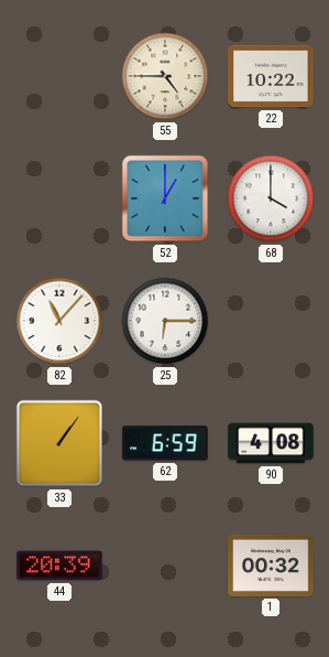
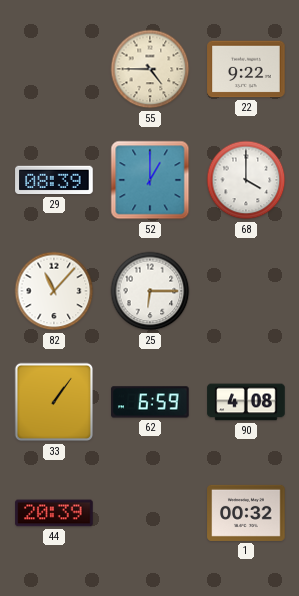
22: 10:22 -> 9:22
29: none -> 08:39
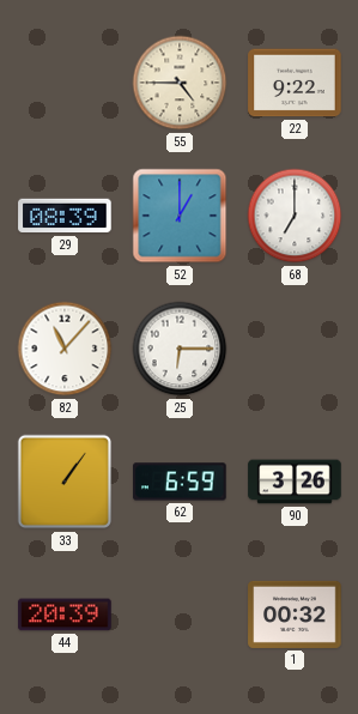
68: 4:00 -> 7:00
90: 4:08 -> 3:26
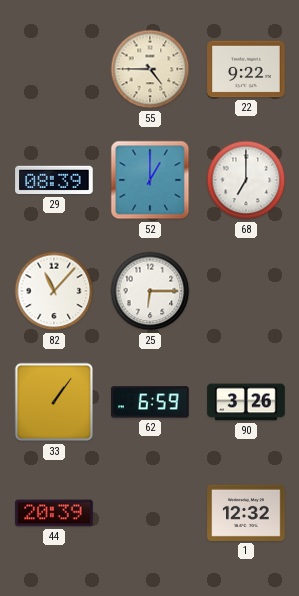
1: 00:32 -> 12:32
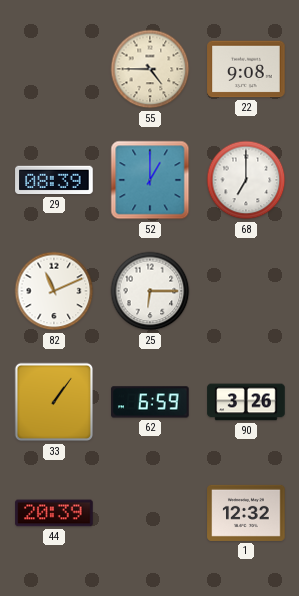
22: 9:22 -> 9:08
82: 11:07 -> 11:11
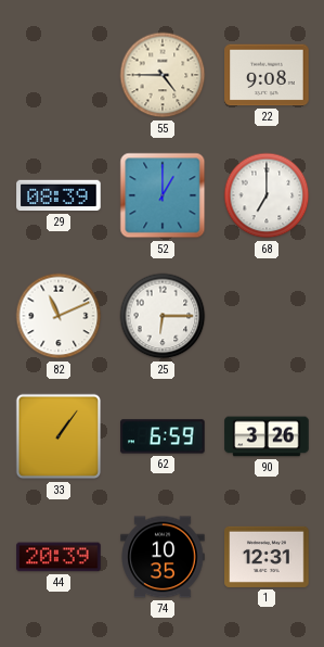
74: none -> 10:35
1: 12:32 -> 12:31
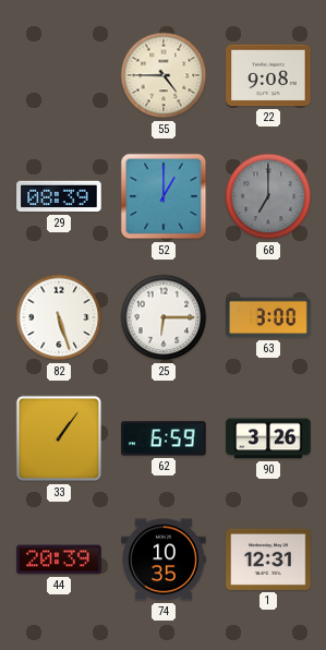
68 dial: white -> grey
82: 11:11 -> 5:27
63: none -> 3:00
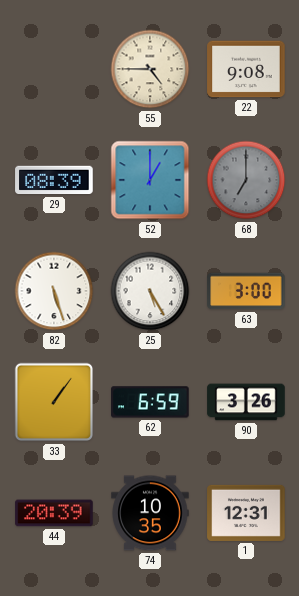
25: 6:15 -> 5:25
